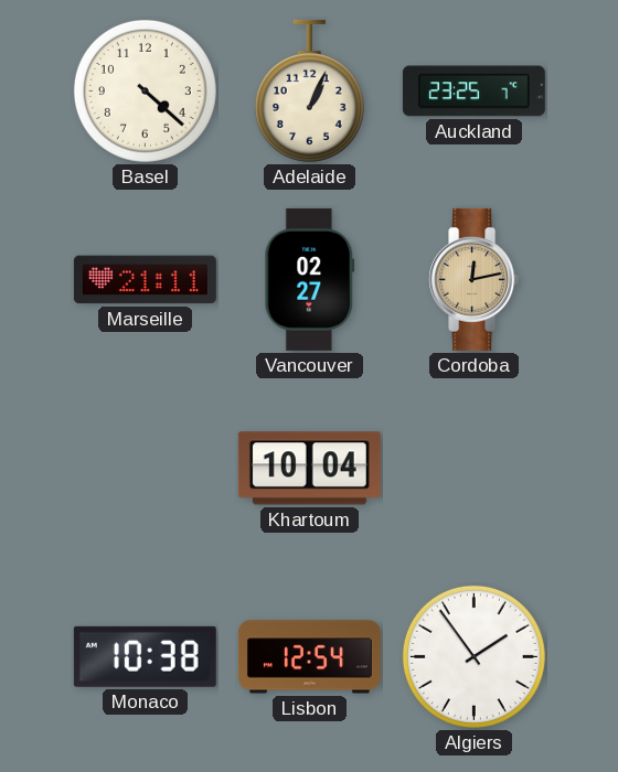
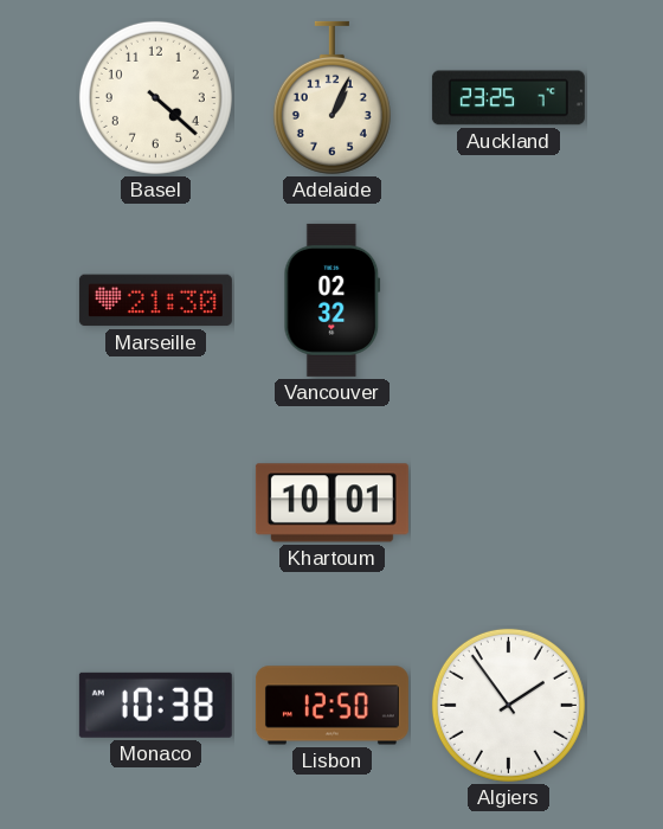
Marseille: 21:11 -> 21:30
Vancouver: 02:27 -> 02:32
Cordoba: 12:13 -> none
Khartoum: 10:04 -> 10:01
Lisbon: 12:54 -> 12:50
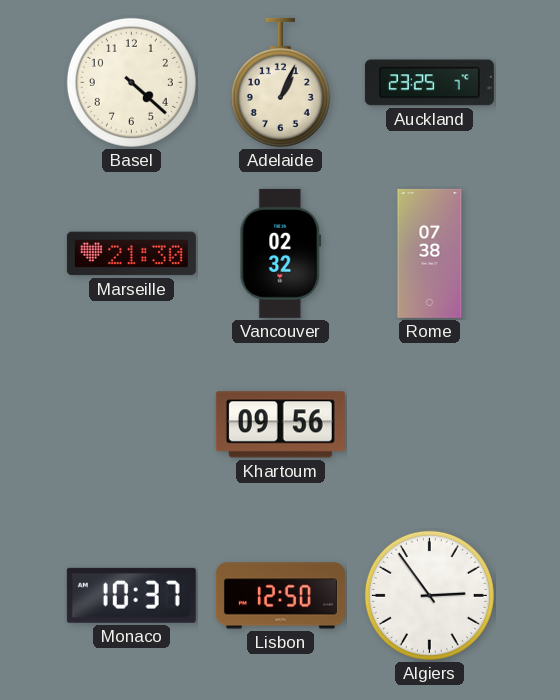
Rome: none -> 07:38
Khartoum: 10:01 -> 09:56
Monaco: 10:38 -> 10:37
Algiers: 1:54 -> 2:54
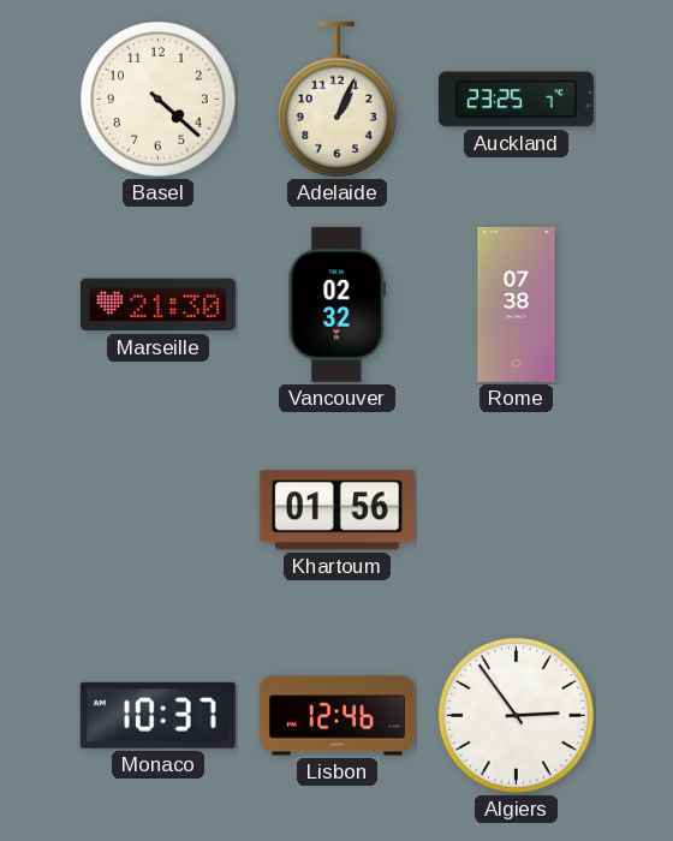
Khartoum: 09:56 -> 01:56
Lisbon: 12:50 -> 12:46
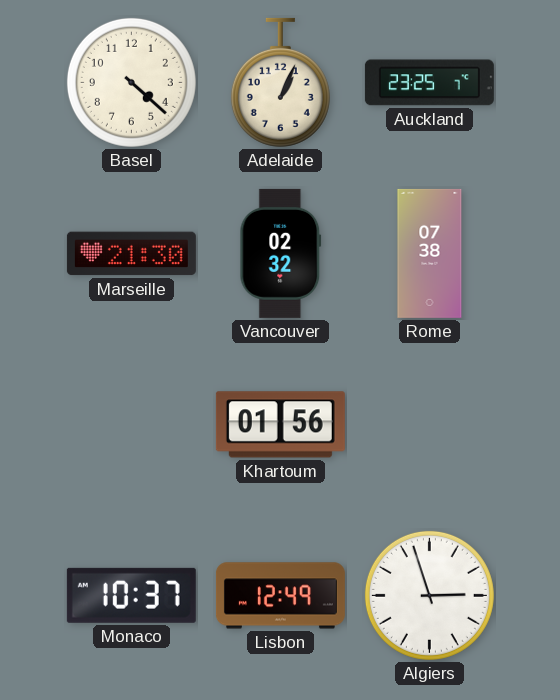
Lisbon: 12:46 -> 12:49
Algiers: 2:54 -> 2:57
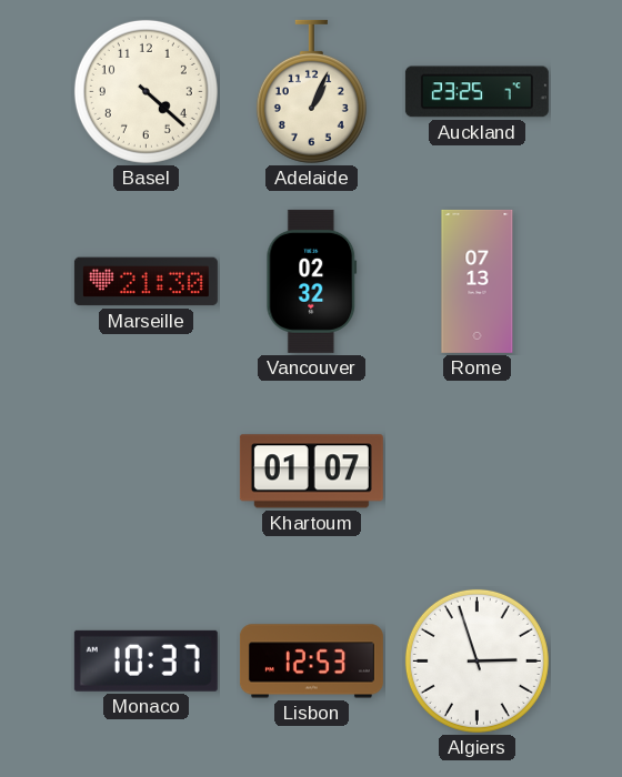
Rome: 07:38 -> 07:13
Khartoum: 01:56 -> 01:07
Lisbon: 12:49 -> 12:53
